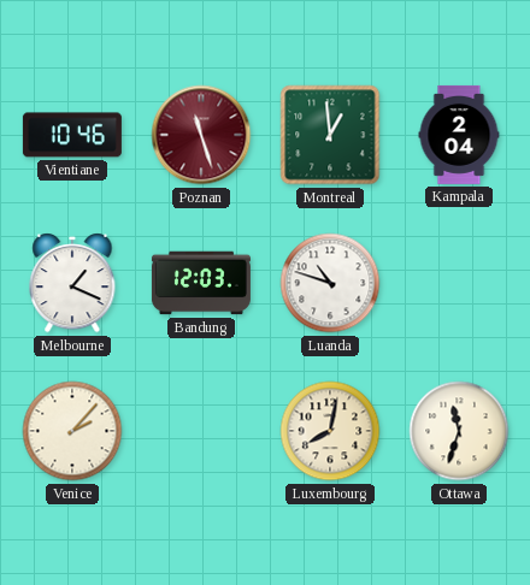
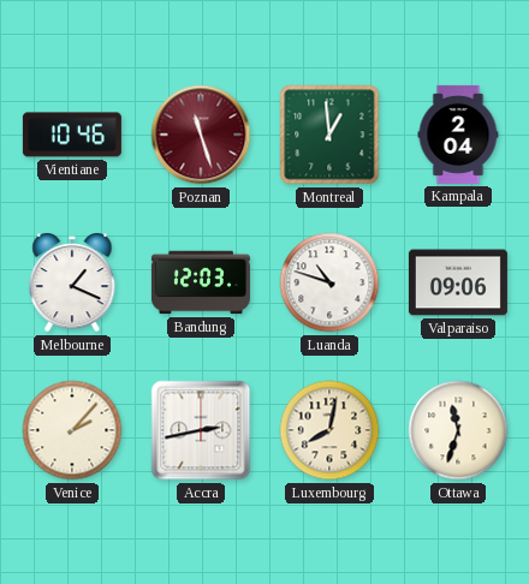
Valparaiso: none -> 09:06
Accra: none -> 2:43
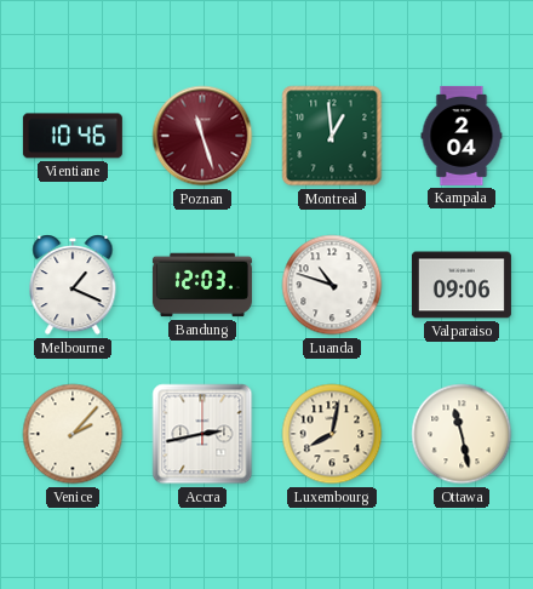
Ottawa: 11:33 -> 11:28
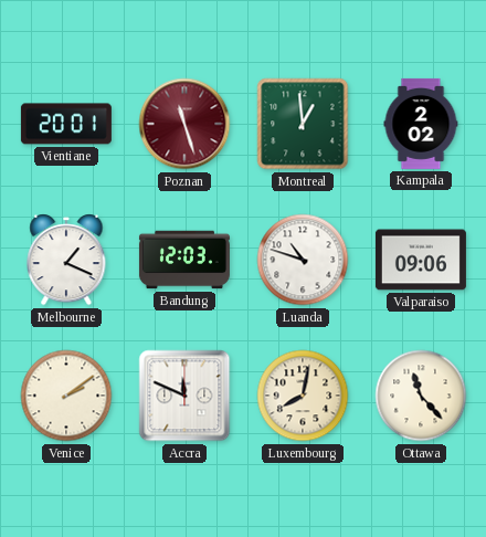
Vientiane: 10:46 -> 20:01
Kampala: 2:04 -> 2:02
Venice: 2:07 -> 2:09
Accra: 2:43 -> 11:49
Ottawa: 11:28 -> 11:23
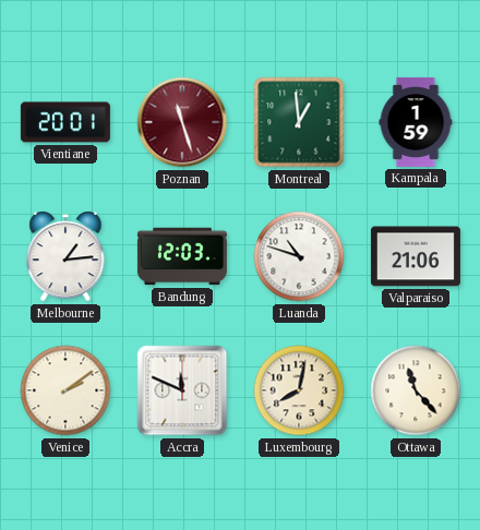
Kampala: 2:02 -> 1:59
Melbourne: 1:19 -> 1:14
Valparaiso: 09:06 -> 21:06
